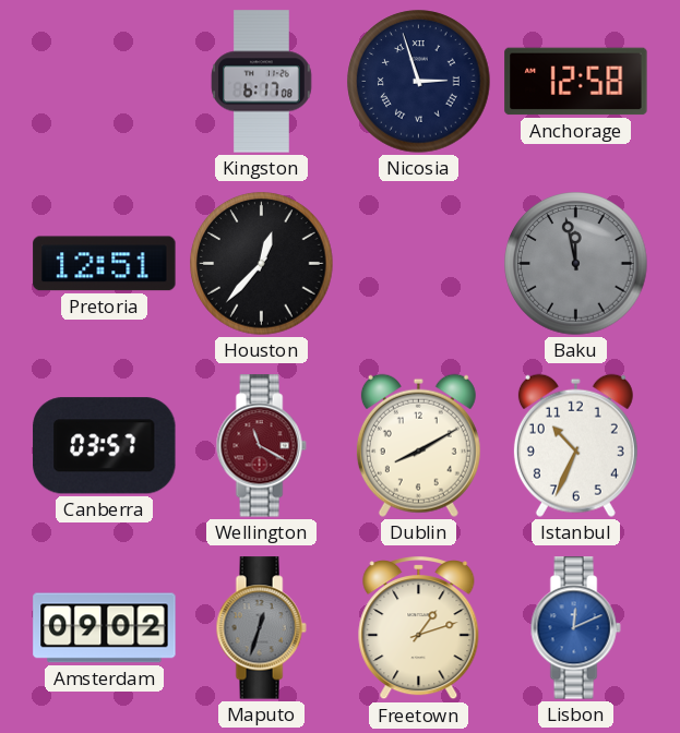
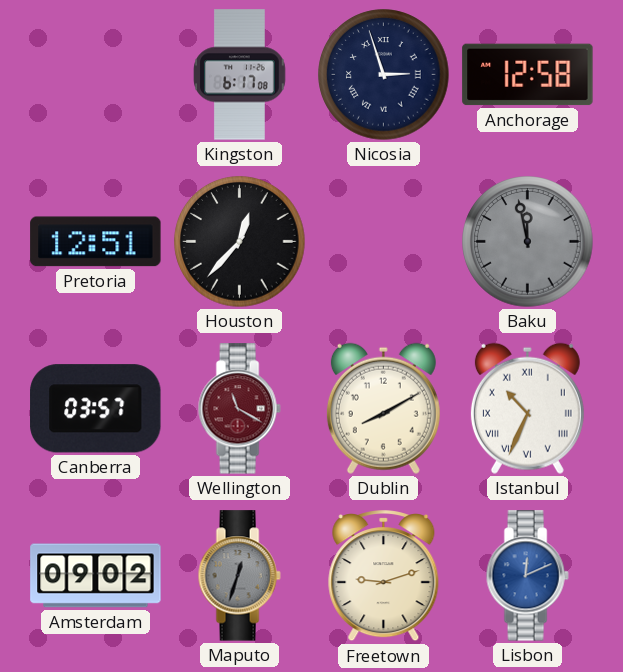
Istanbul numerals: Arabic -> Roman
Freetown: 1:12 -> 9:12
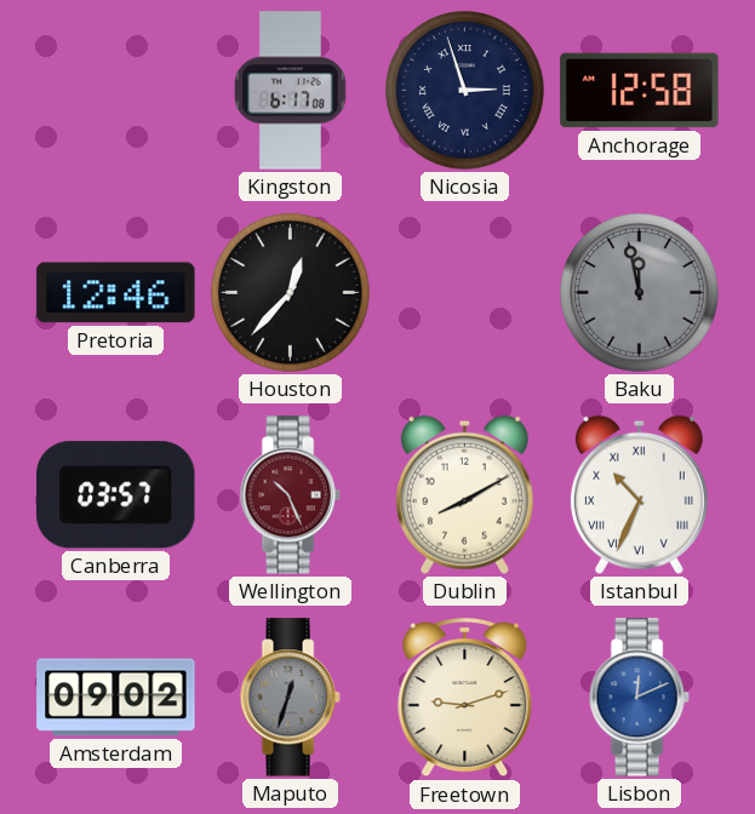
Pretoria: 12:51 -> 12:46
Wellington: 11:20 -> 10:26
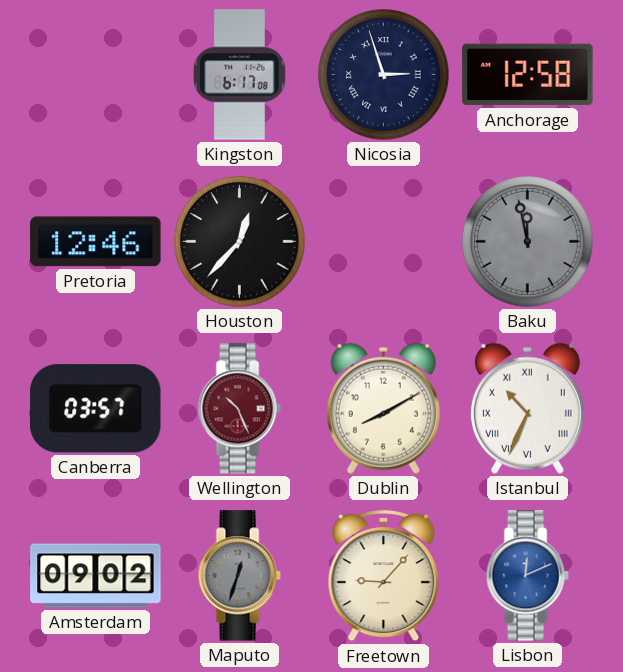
Freetown: 9:12 -> 9:07
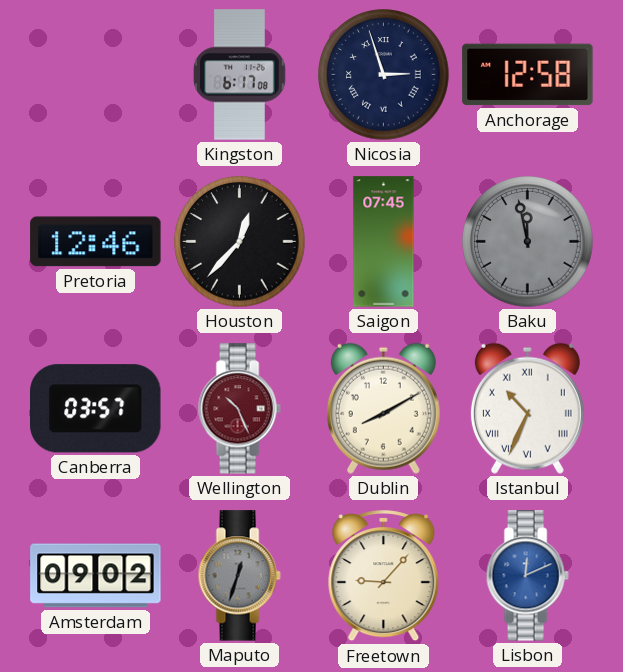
Saigon: none -> 07:45
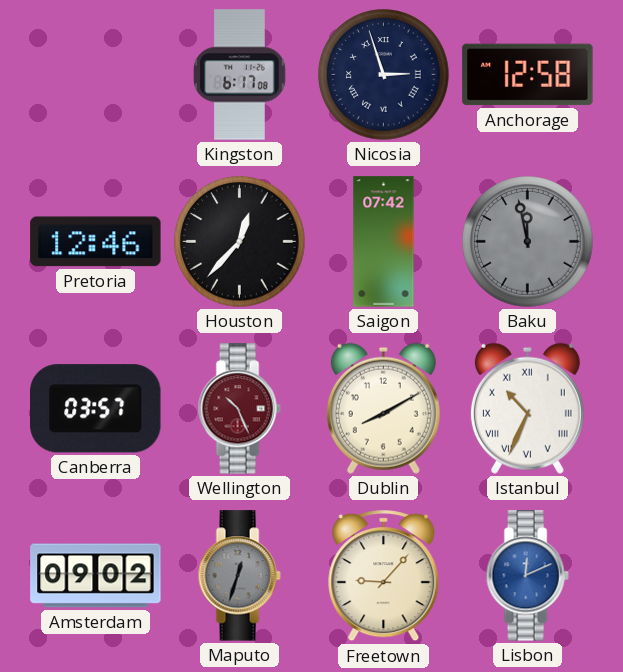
Saigon: 07:45 -> 07:42
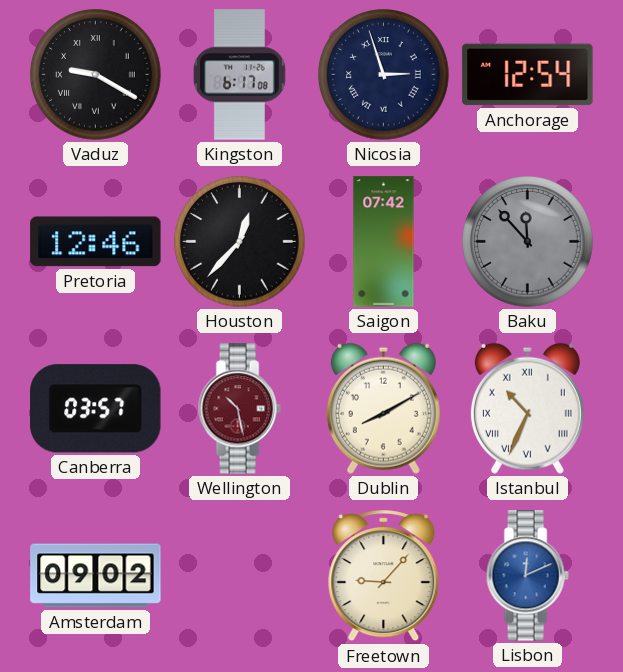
Vaduz: none -> 9:20
Anchorage: 12:58 -> 12:54
Baku: 11:58 -> 11:53
Wellington: 10:26 -> 10:28
Maputo: 12:33 -> none
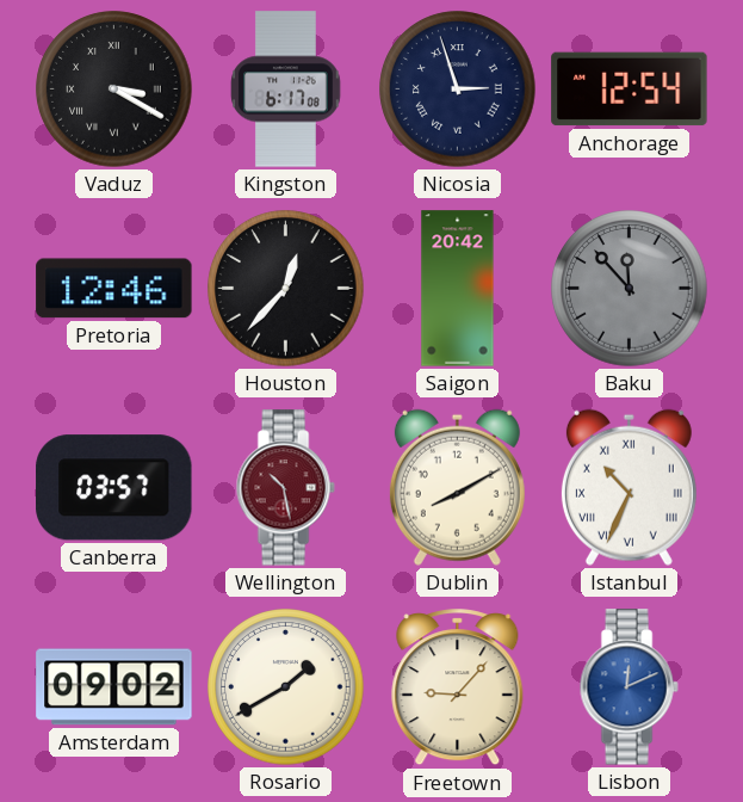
Vaduz: 9:20 -> 3:20
Saigon: 07:42 -> 20:42
Rosario: none -> 1:40
